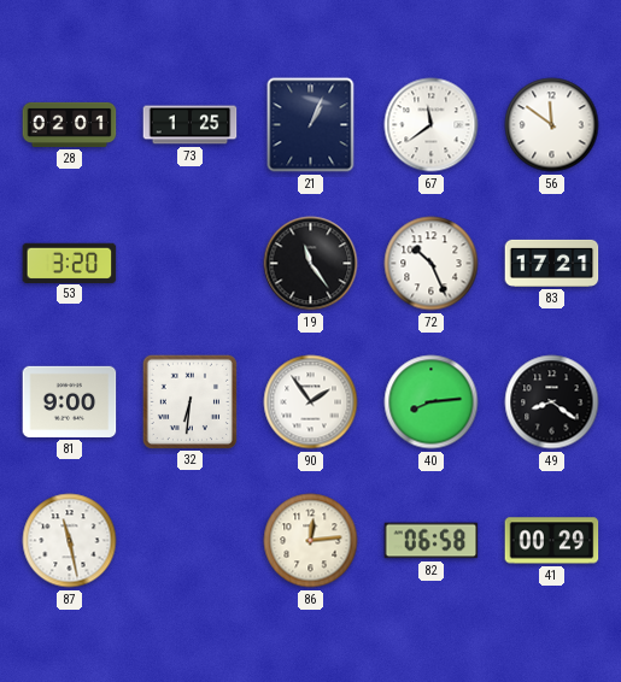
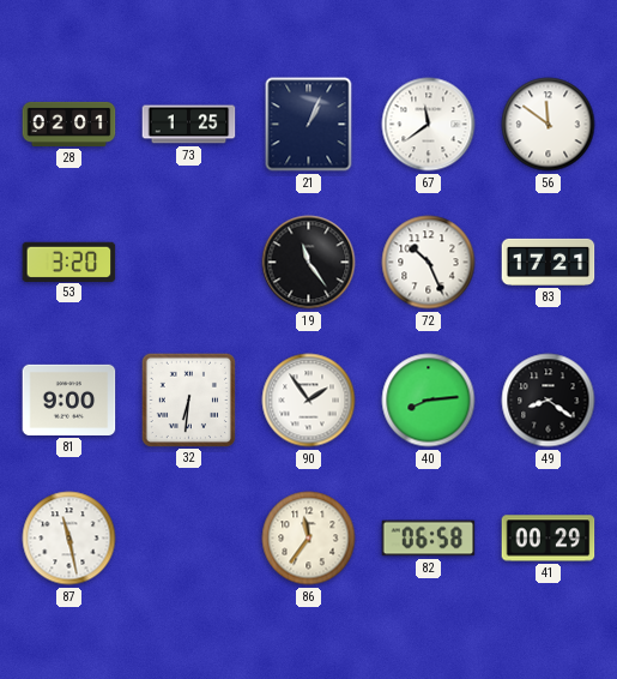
86: 12:14 -> 11:36
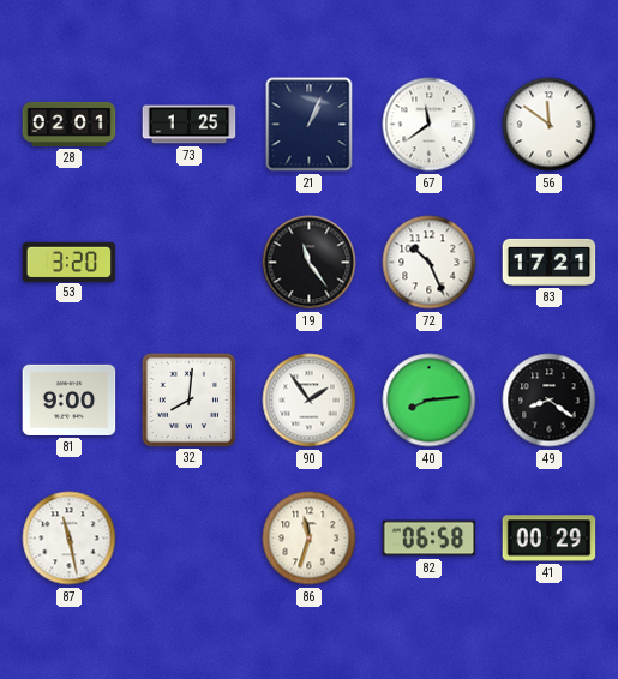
32: 6:31 -> 8:01
86: 11:36 -> 11:33
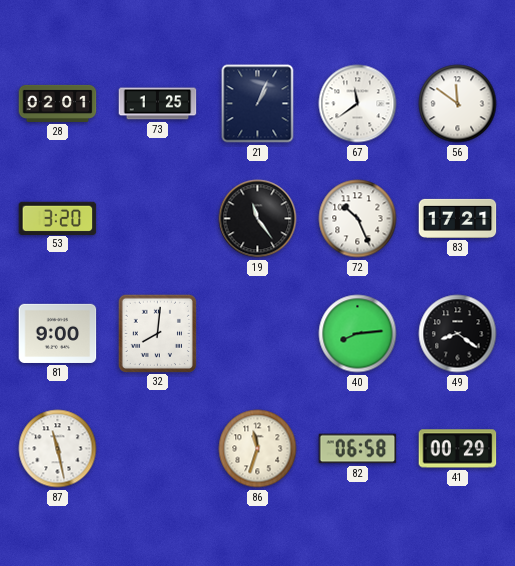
90: 1:54 -> none
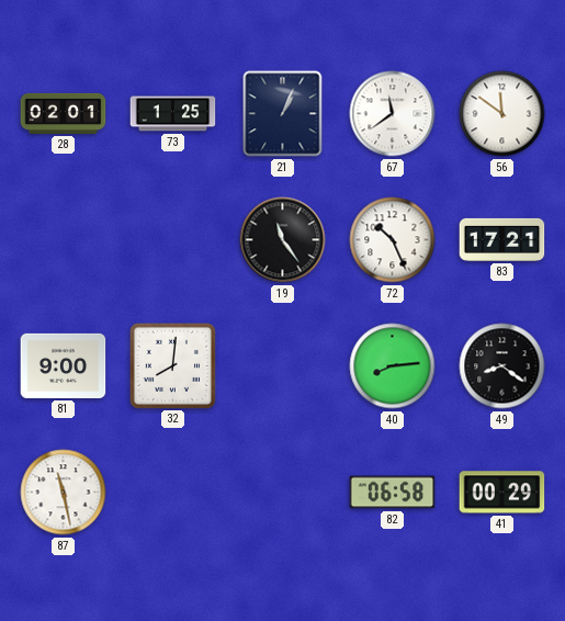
53: 3:20 -> none
86: 11:33 -> none
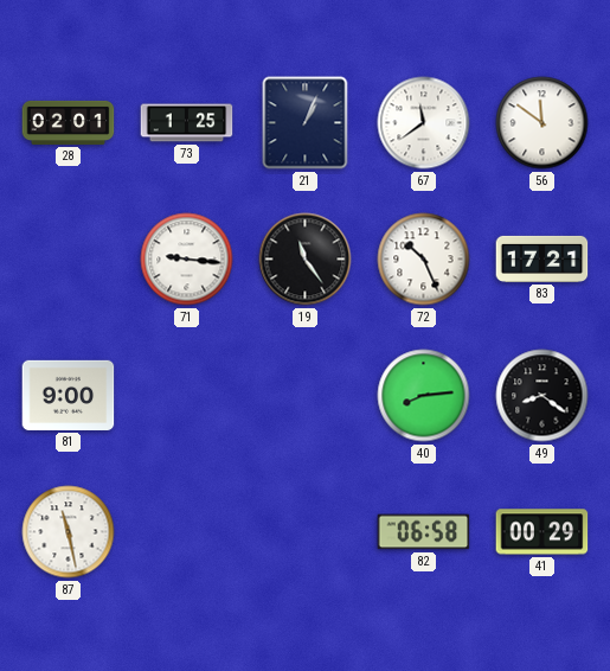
71: none -> 9:16
32: 8:01 -> none
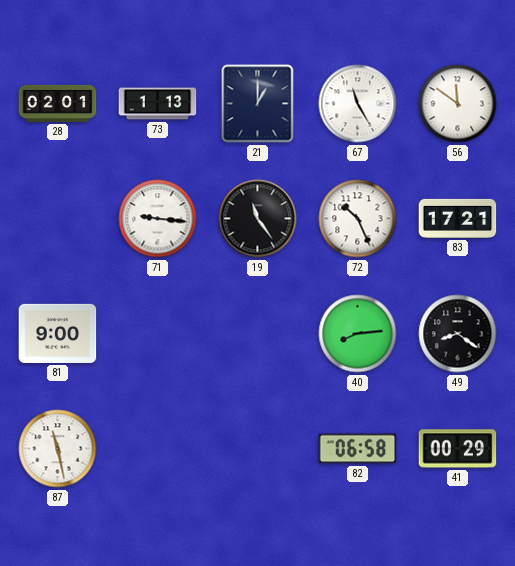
73: 1:25 -> 1:13
21: 1:04 -> 1:00
67: 11:39 -> 11:25
